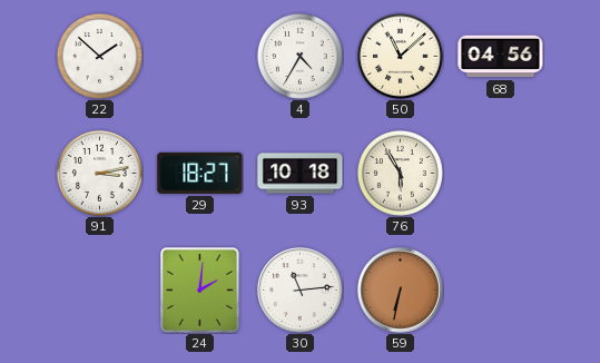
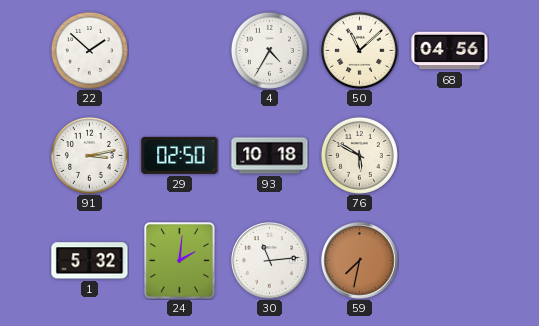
29: 18:27 -> 02:50
76: 5:55 -> 5:50
1: none -> 5:32
59: 6:32 -> 7:32
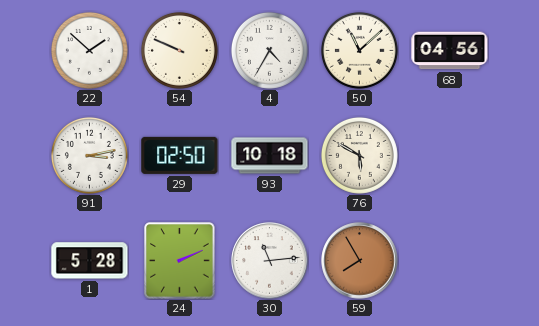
54: none -> 9:49
1: 5:32 -> 5:28
24: 2:01 -> 2:11
59: 7:32 -> 7:55
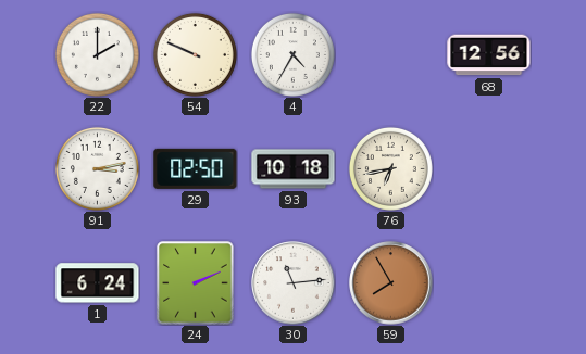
22: 1:52 -> 2:00
50: 11:08 -> none
68: 04:56 -> 12:56
76: 5:50 -> 6:43
1: 5:28 -> 6:24
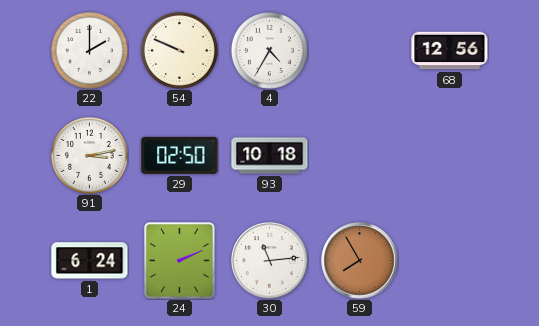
76: 6:43 -> none
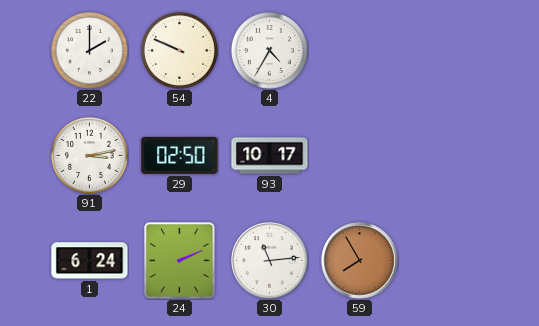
68: 12:56 -> none
93: 10:18 -> 10:17
